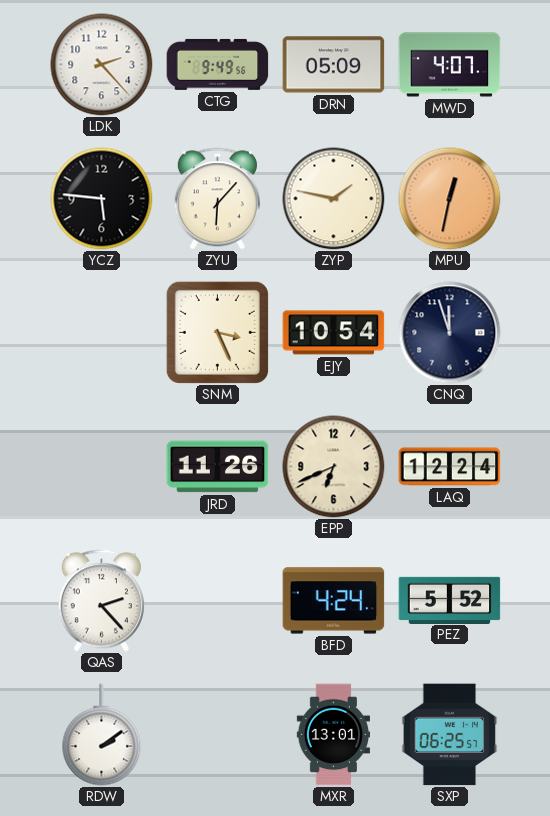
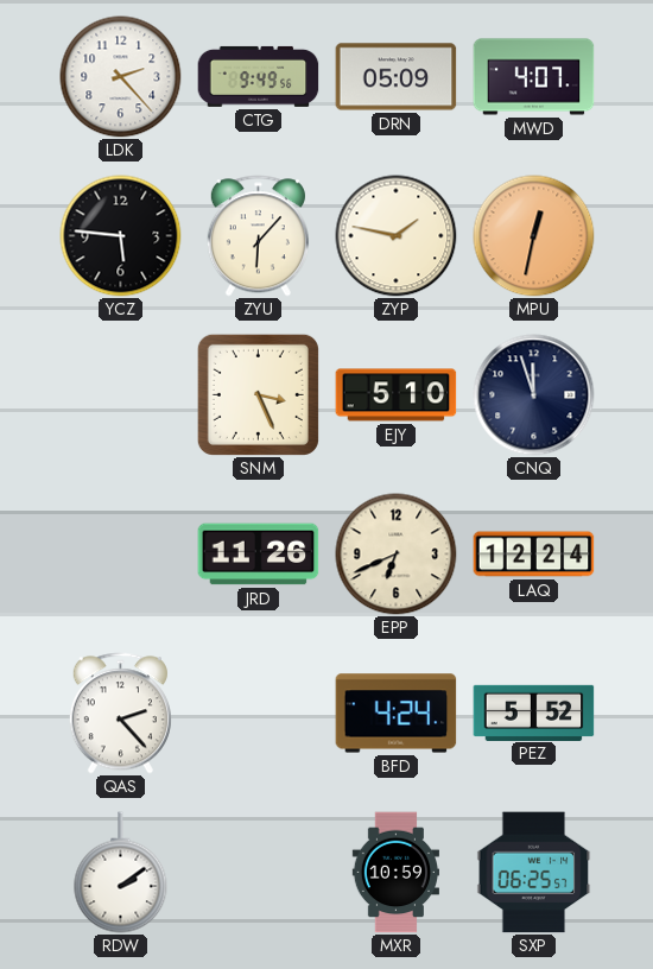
EJY: 10:54 -> 5:10
MXR: 13:01 -> 10:59
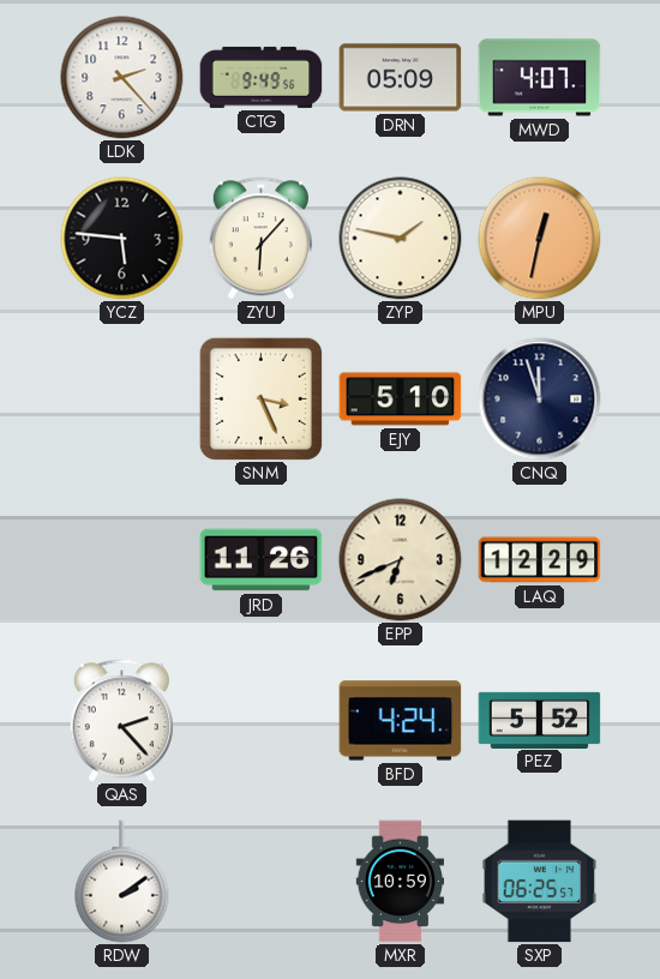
LAQ: 12:24 -> 12:29
